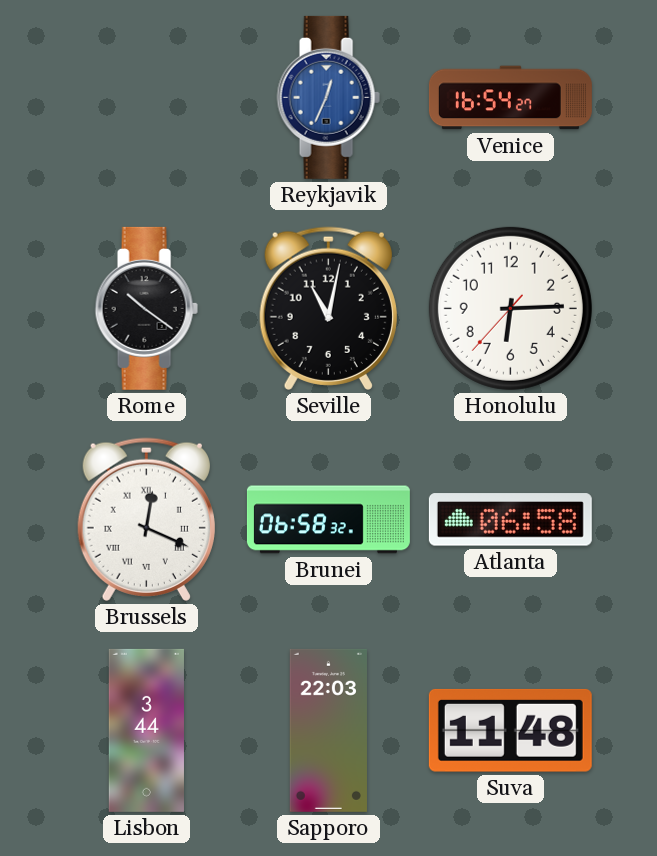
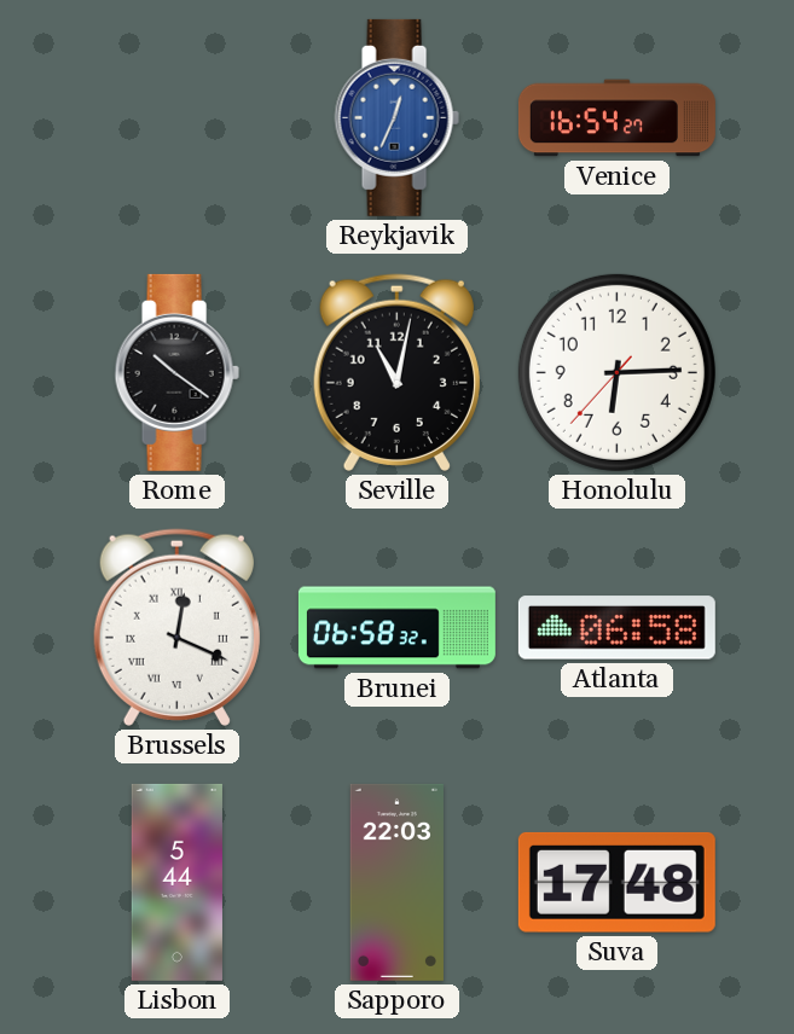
Lisbon: 3:44 -> 5:44
Suva: 11:48 -> 17:48
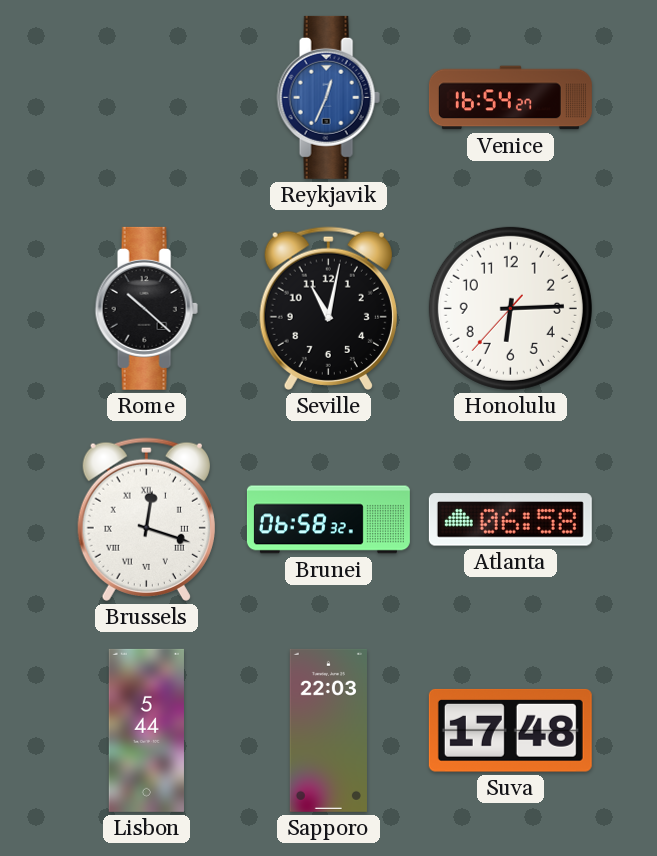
Rome: 10:21 -> 10:22
Brussels: 12:19 -> 12:18
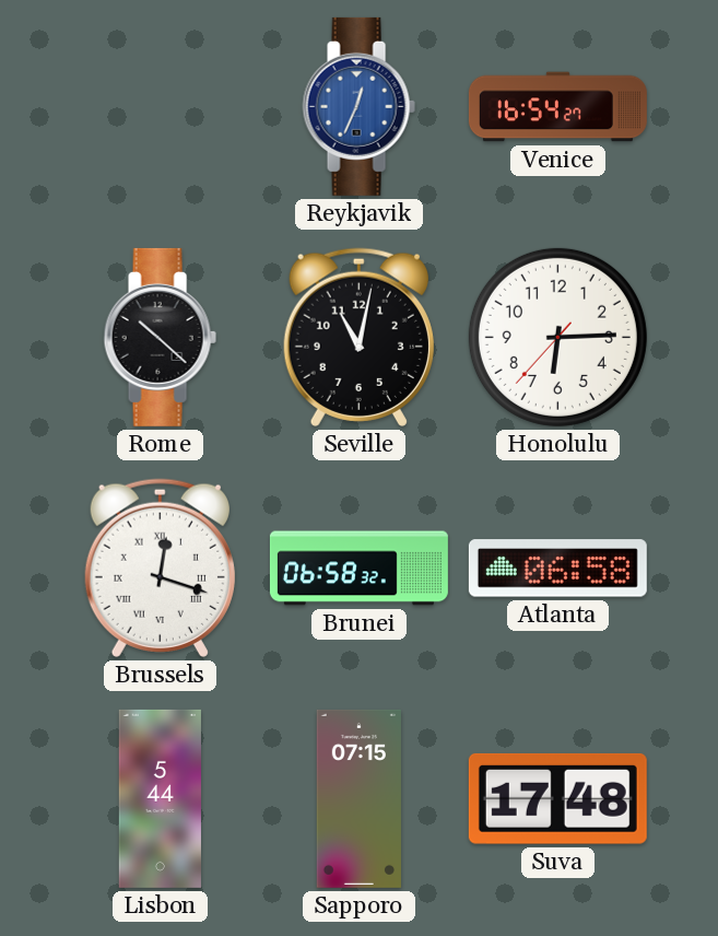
Sapporo: 22:03 -> 07:15
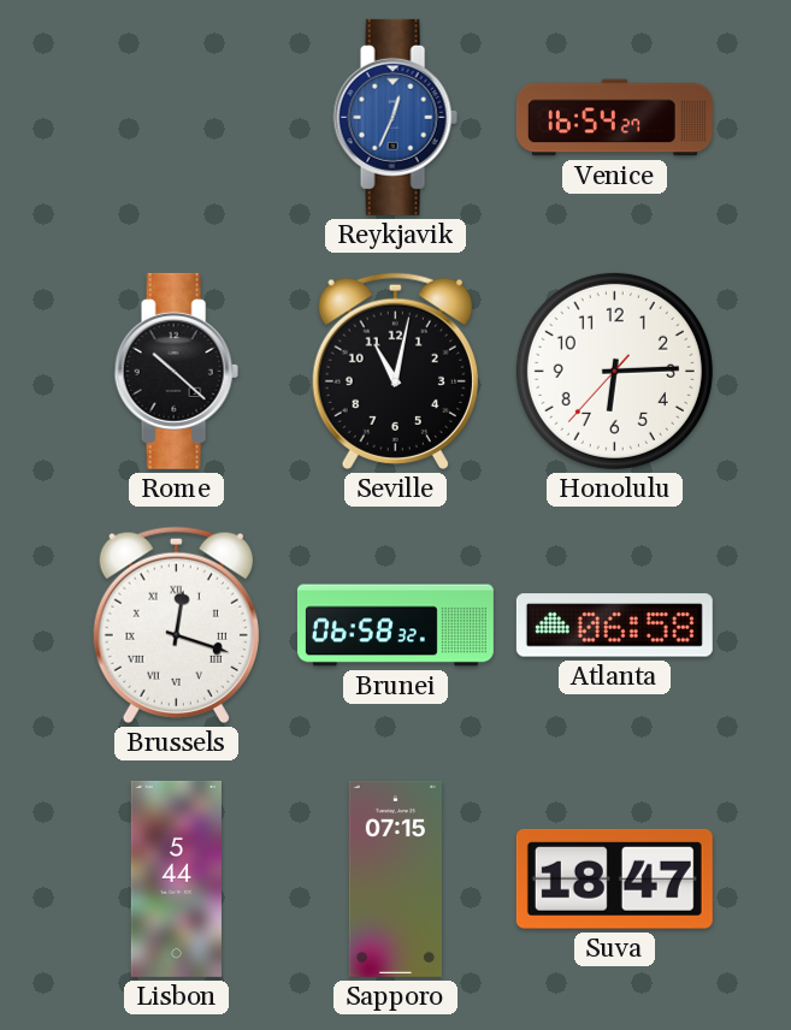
Suva: 17:48 -> 18:47
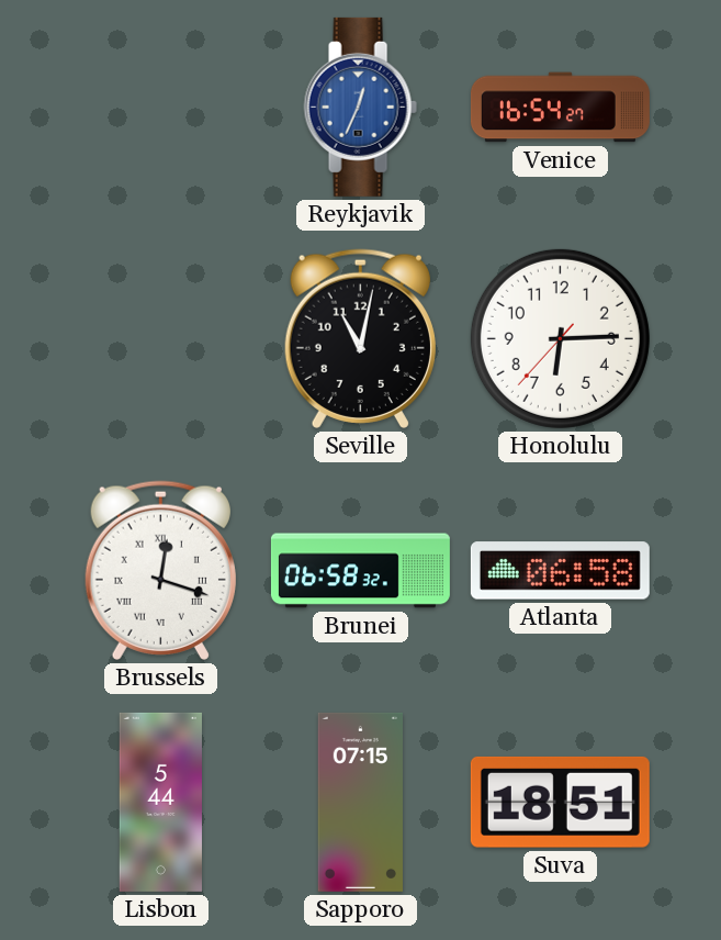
Rome: 10:22 -> none
Suva: 18:47 -> 18:51
